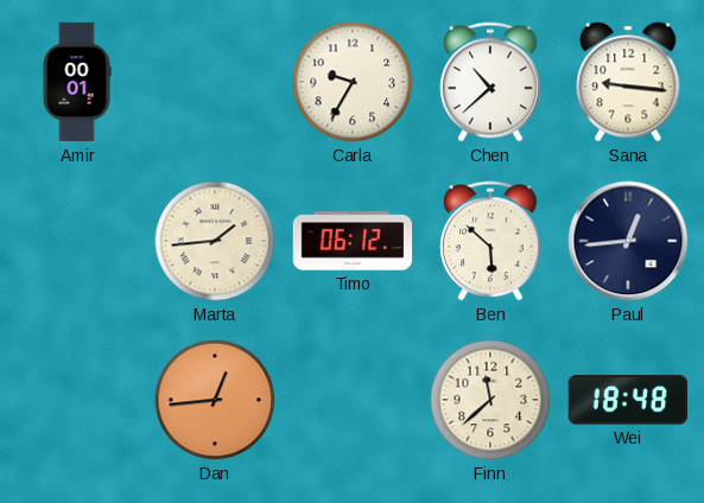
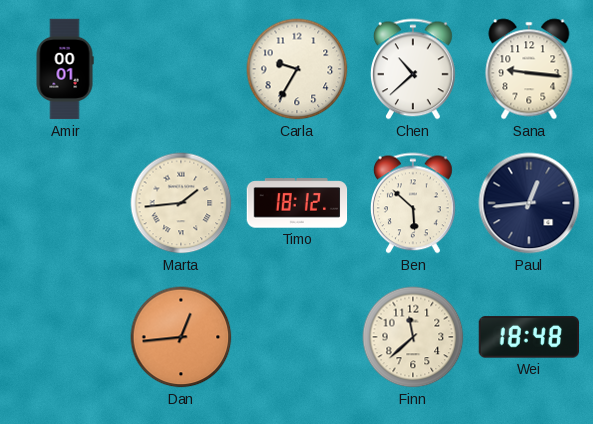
Timo: 06:12 -> 18:12
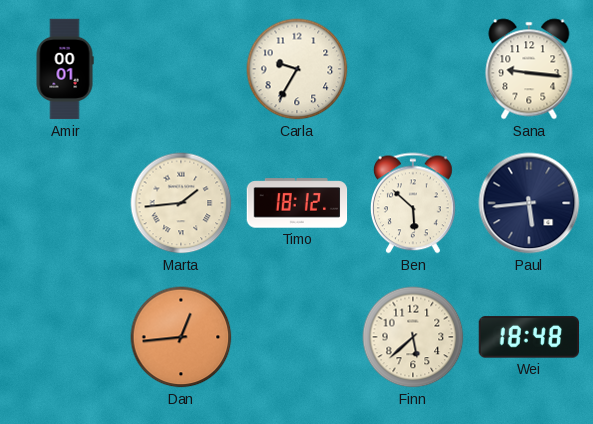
Chen: 10:38 -> none
Paul: 12:44 -> 5:44
Finn: 11:38 -> 5:38
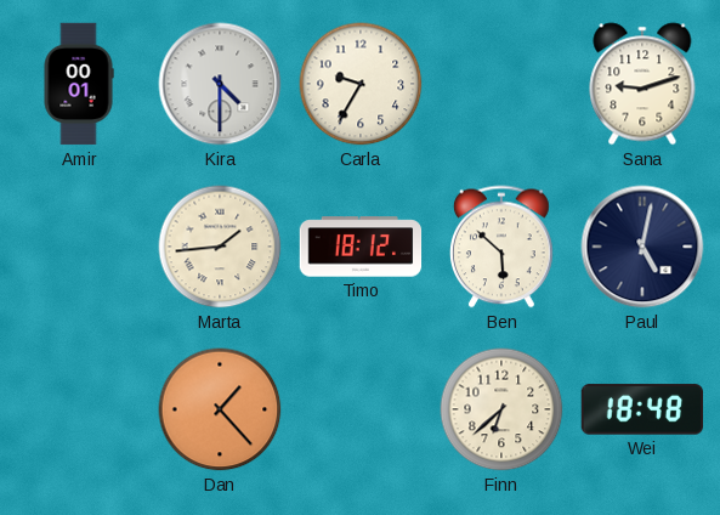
Kira: none -> 4:30
Sana: 9:16 -> 9:12
Paul: 5:44 -> 5:02
Dan: 12:44 -> 1:23
Finn: 5:38 -> 6:38
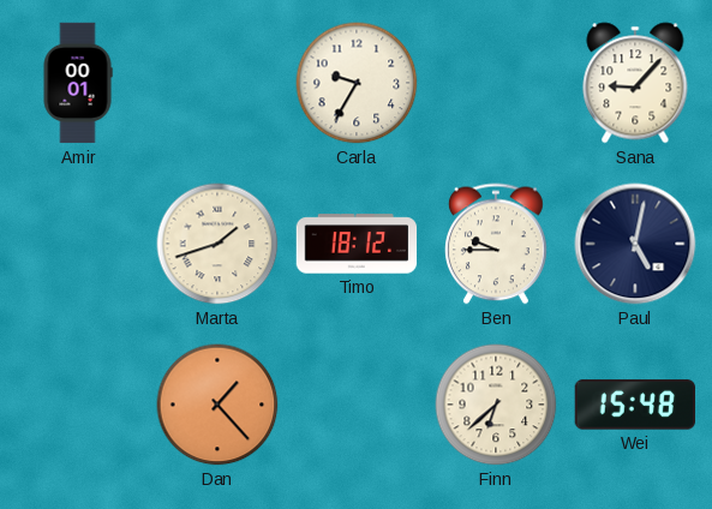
Kira: 4:30 -> none
Sana: 9:12 -> 9:07
Marta: 1:44 -> 1:42
Ben: 5:52 -> 9:45
Wei: 18:48 -> 15:48
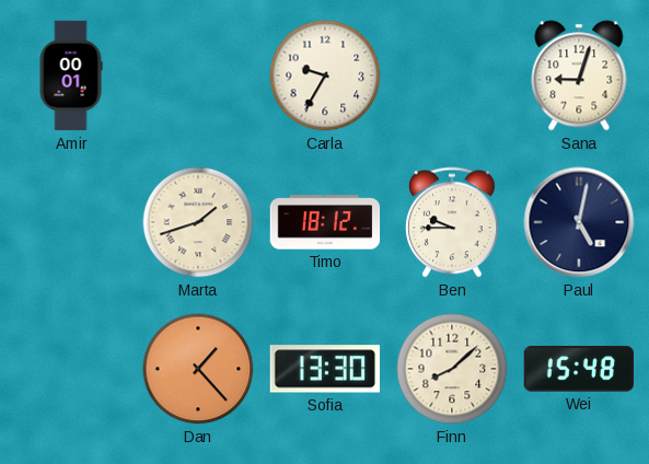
Sana: 9:07 -> 9:03
Sofia: none -> 13:30
Finn: 6:38 -> 8:08
